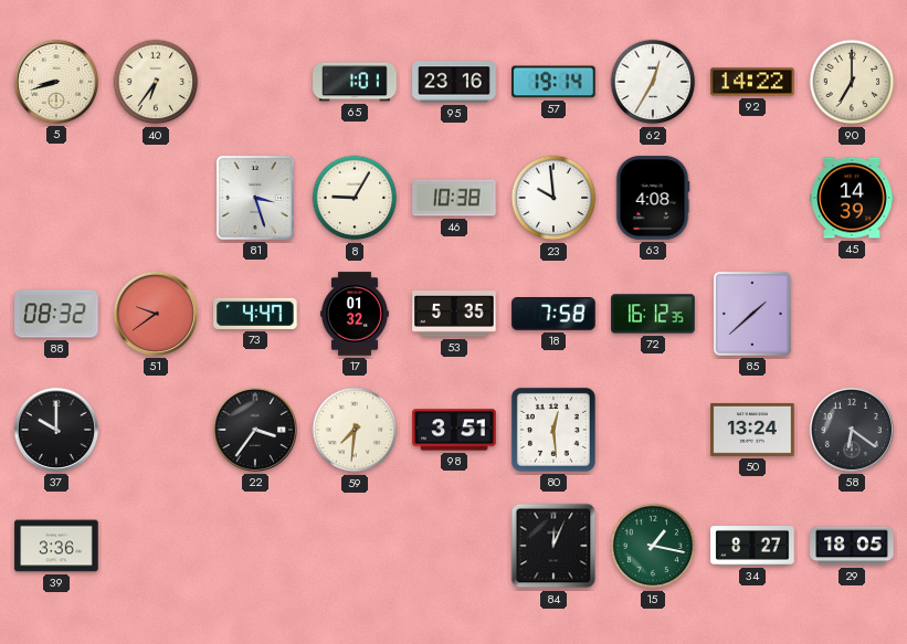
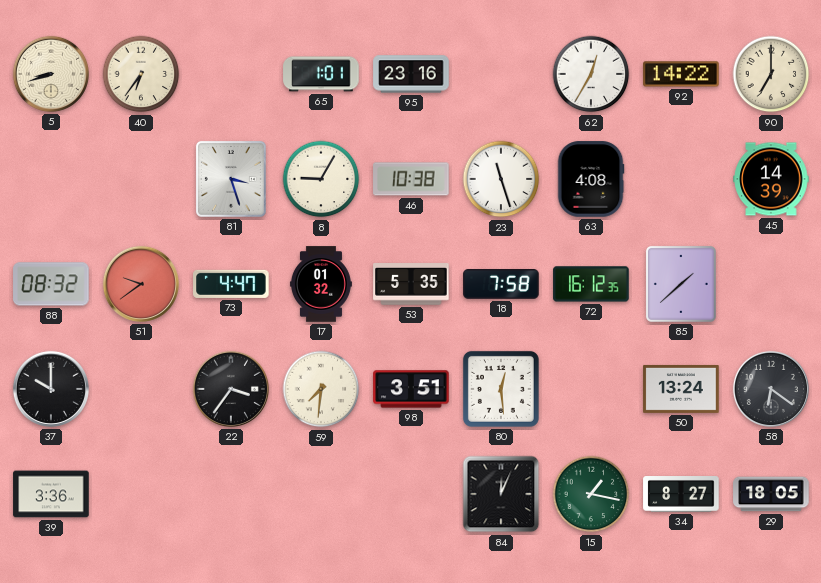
57: 19:14 -> none
23: 9:59 -> 11:27
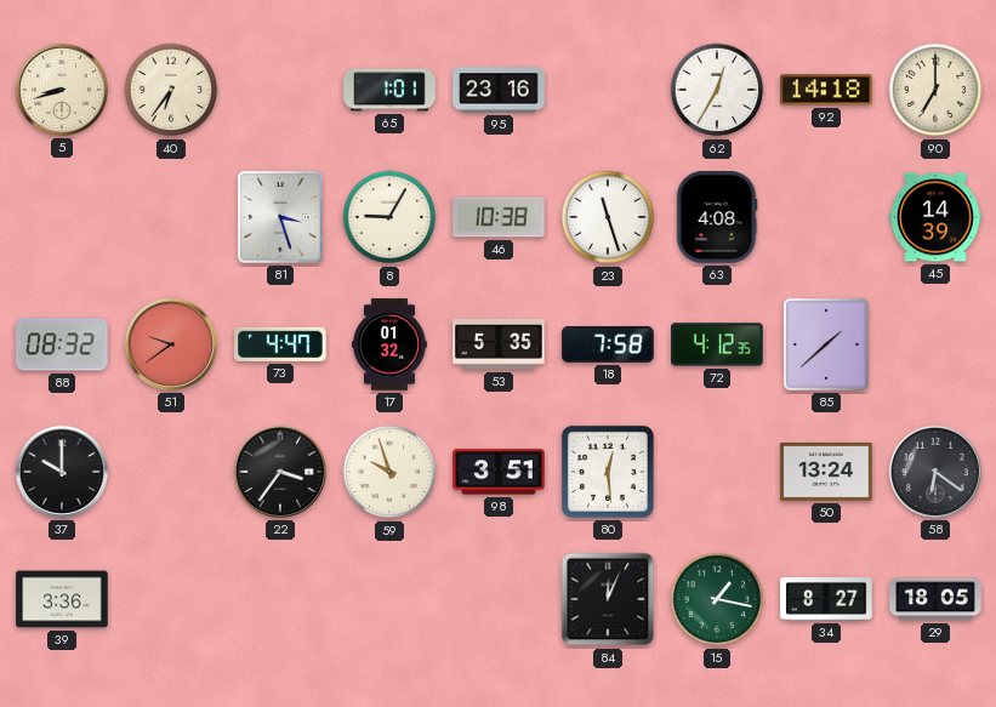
92: 14:22 -> 14:18
72: 16:12 -> 4:12
59: 7:31 -> 9:57
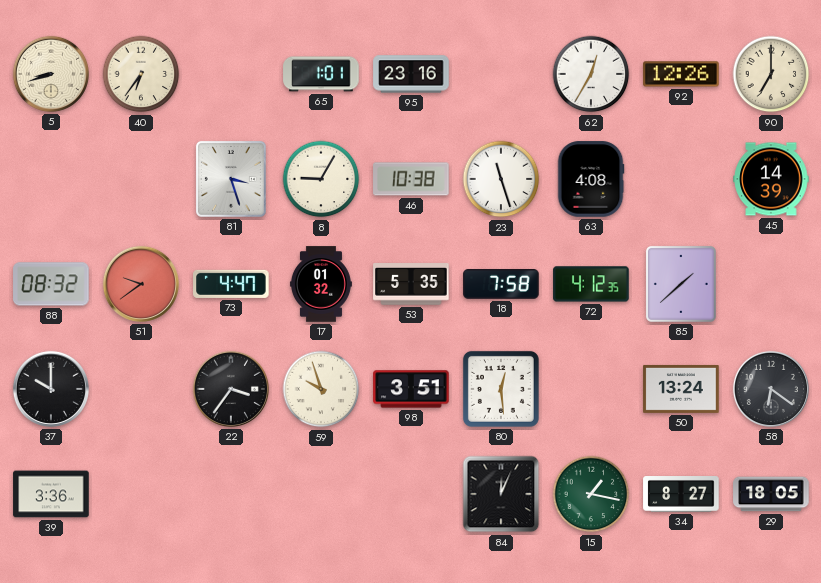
92: 14:18 -> 12:26
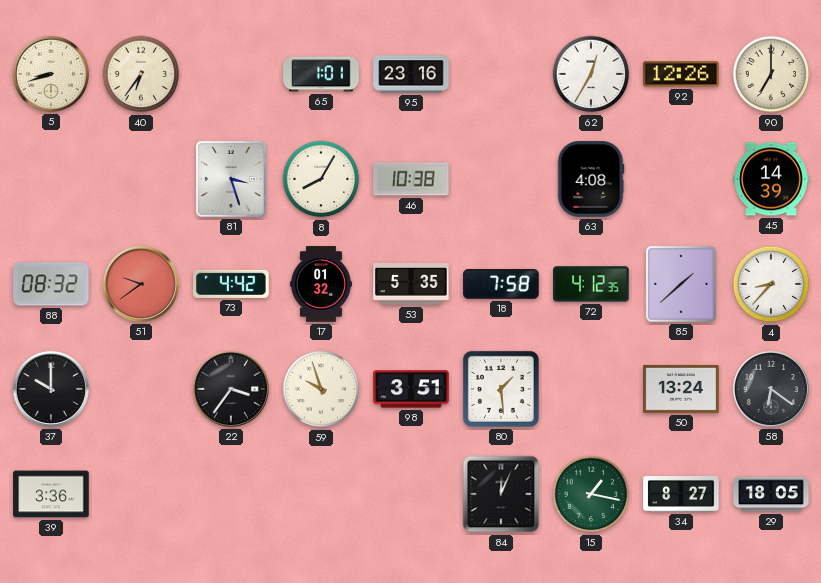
8: 9:05 -> 8:05
23: 11:27 -> none
73: 4:47 -> 4:42
4: none -> 8:37
80: 12:29 -> 1:29
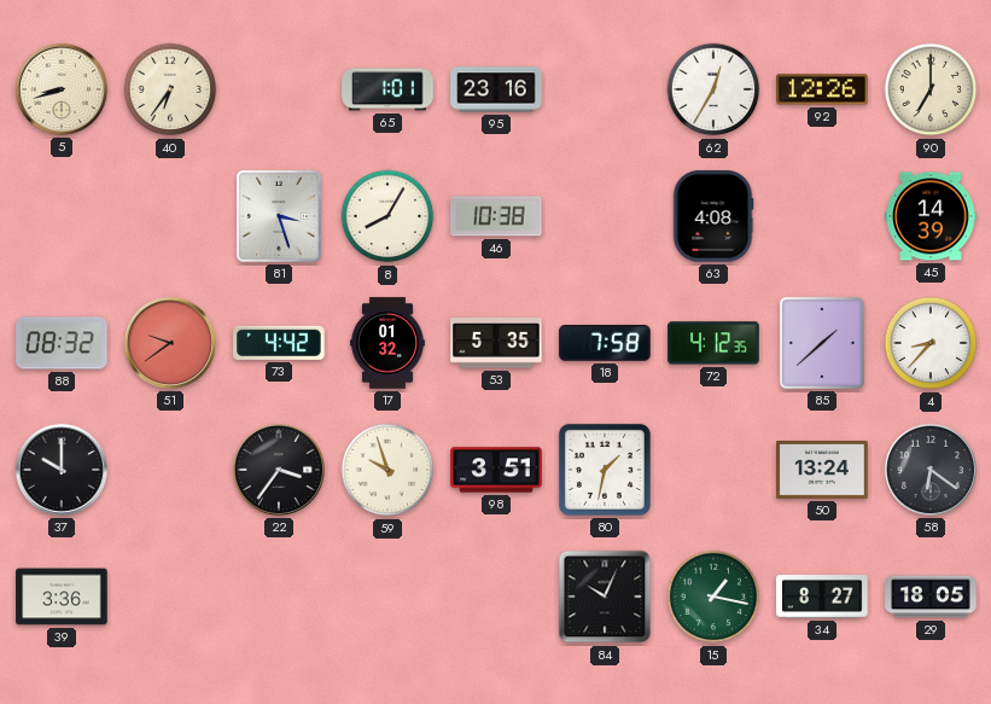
80: 1:29 -> 1:32
84: 12:04 -> 10:04
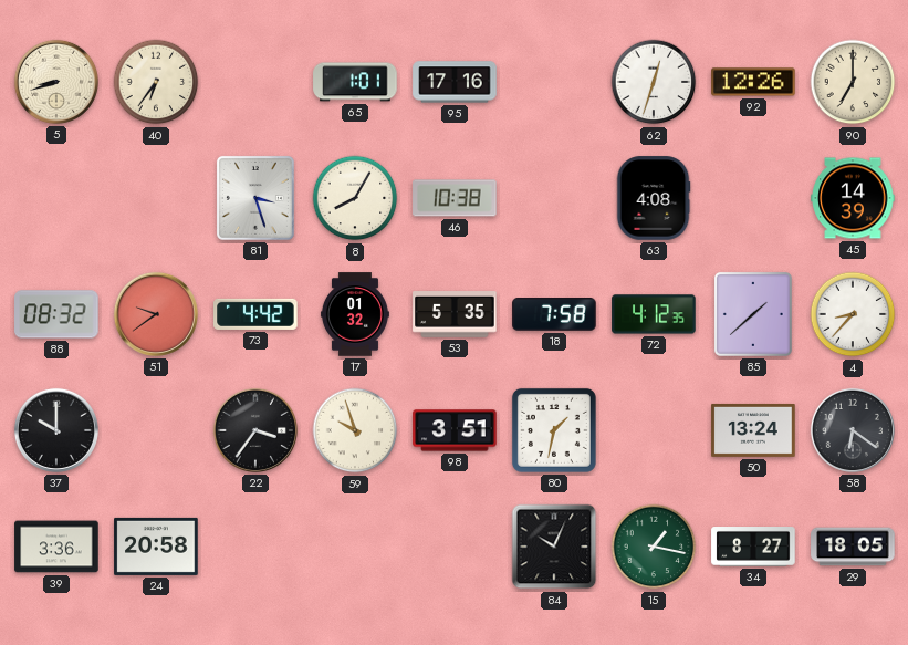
95: 23:16 -> 17:16
62: 12:35 -> 12:33
24: none -> 20:58
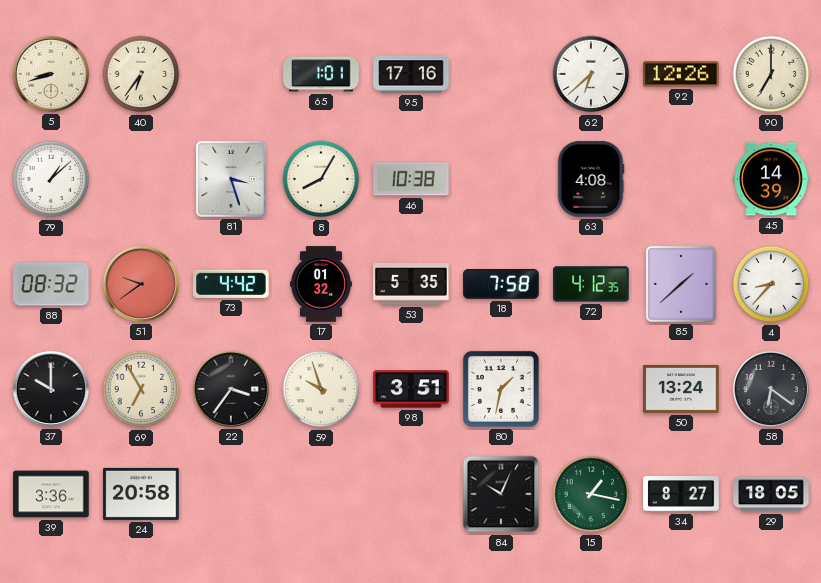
62: 12:33 -> 6:38
79: none -> 1:08
69: none -> 6:55
